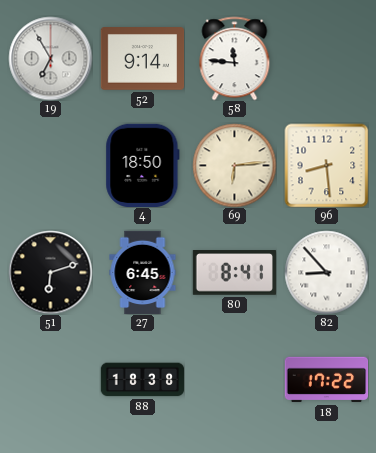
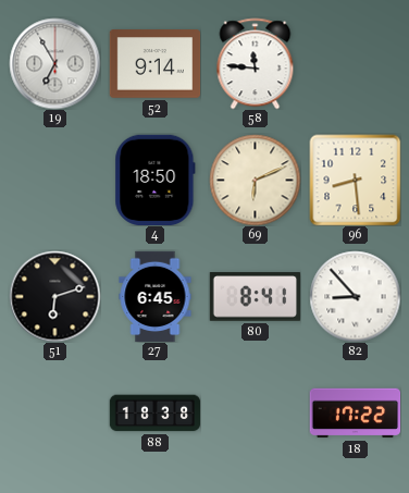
69: 6:14 -> 6:11
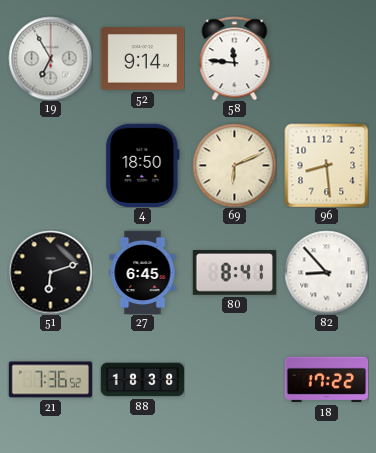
21: none -> 7:36
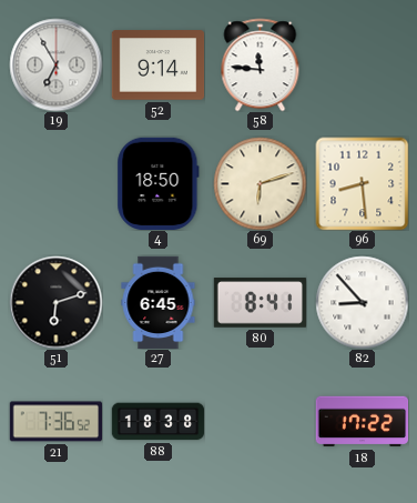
69: 6:11 -> 6:12
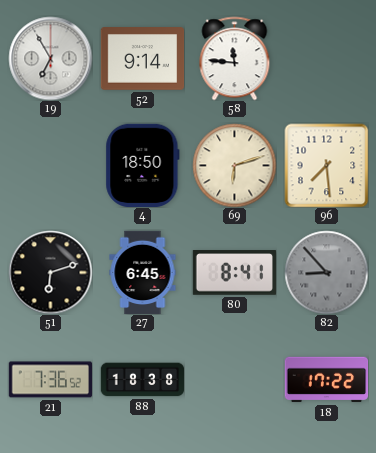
96: 8:29 -> 7:29
82 dial: white -> grey
